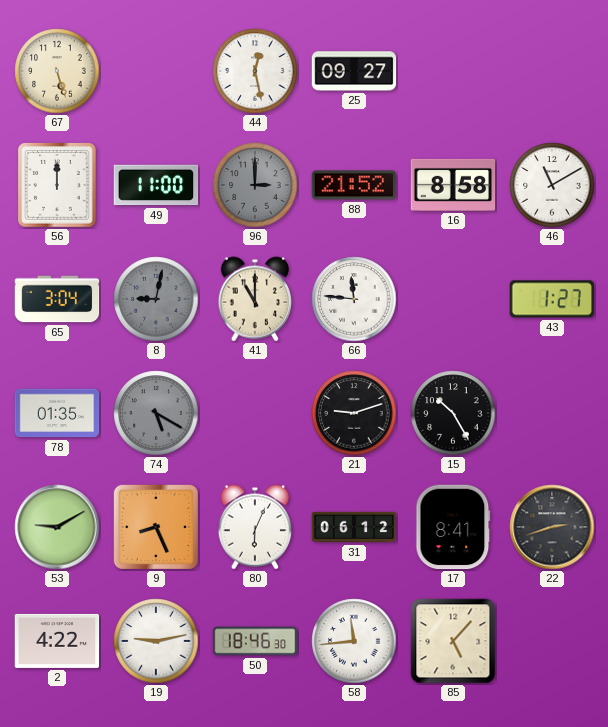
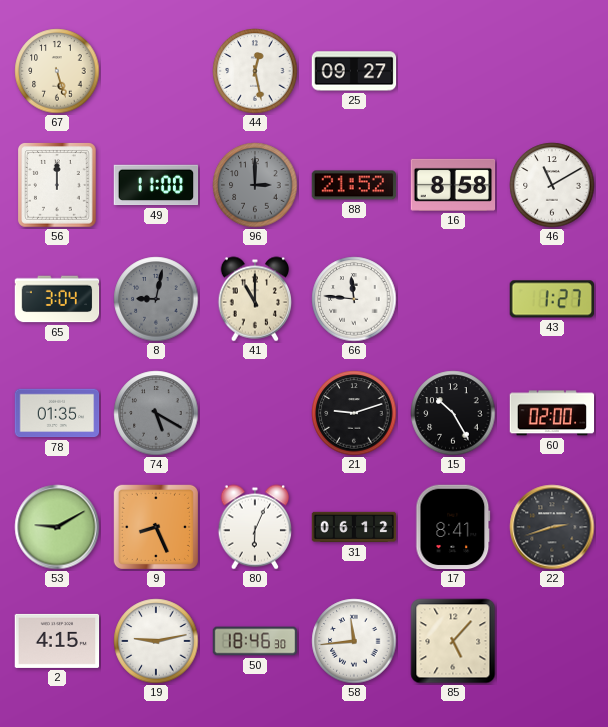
60: none -> 02:00
2: 4:22 -> 4:15
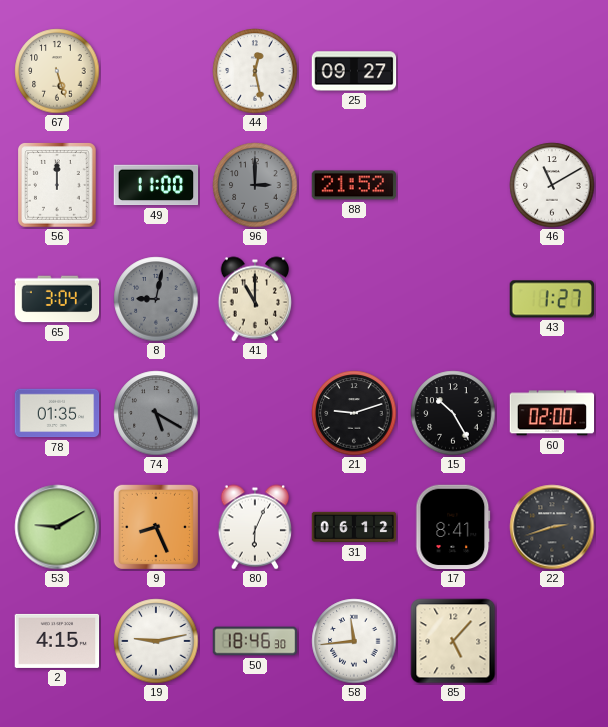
16: 8:58 -> none
66: 11:46 -> none
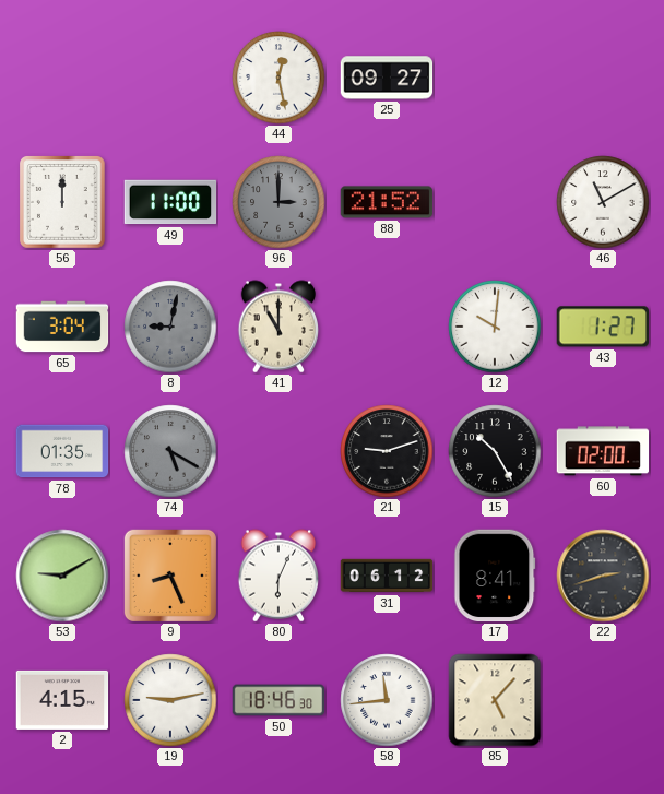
67: 5:27 -> none
12: none -> 10:01
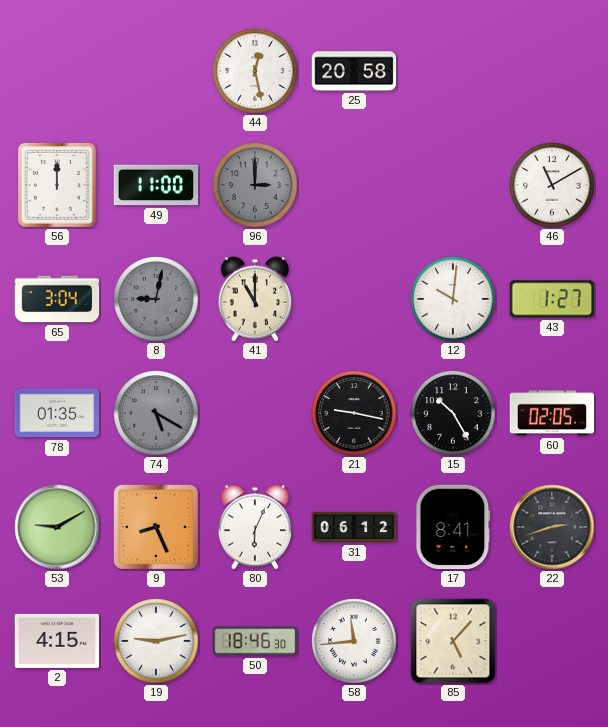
25: 09:27 -> 20:58
88: 21:52 -> none
21: 9:12 -> 9:17
60: 02:00 -> 02:05
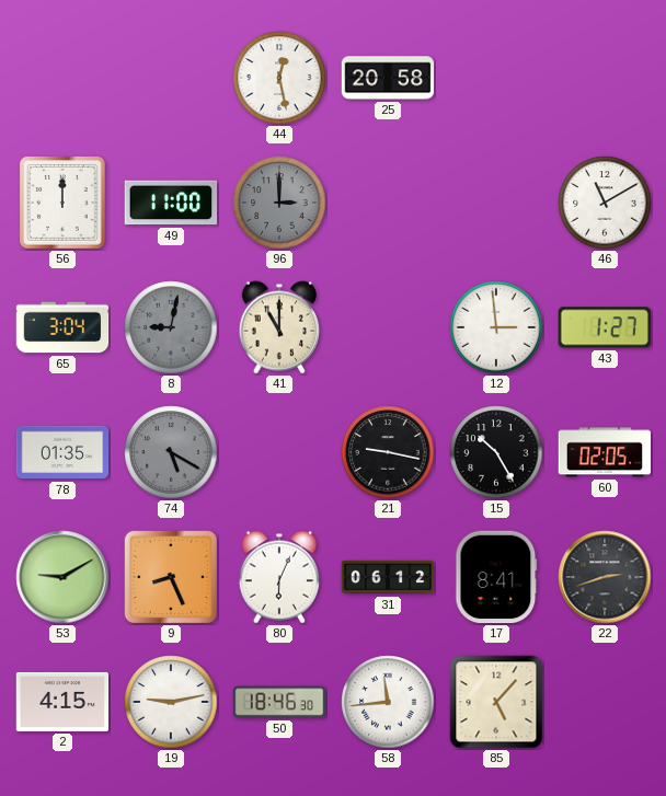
12: 10:01 -> 2:59
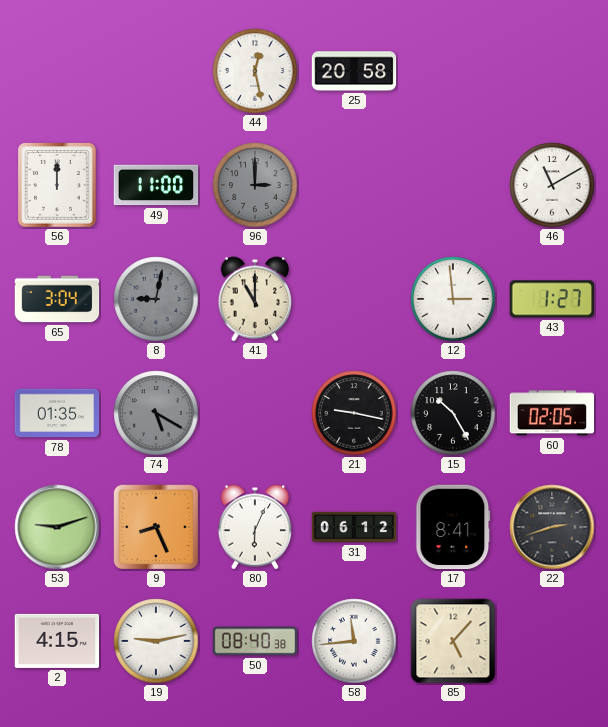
53: 9:10 -> 9:12
50: 18:46 -> 08:40
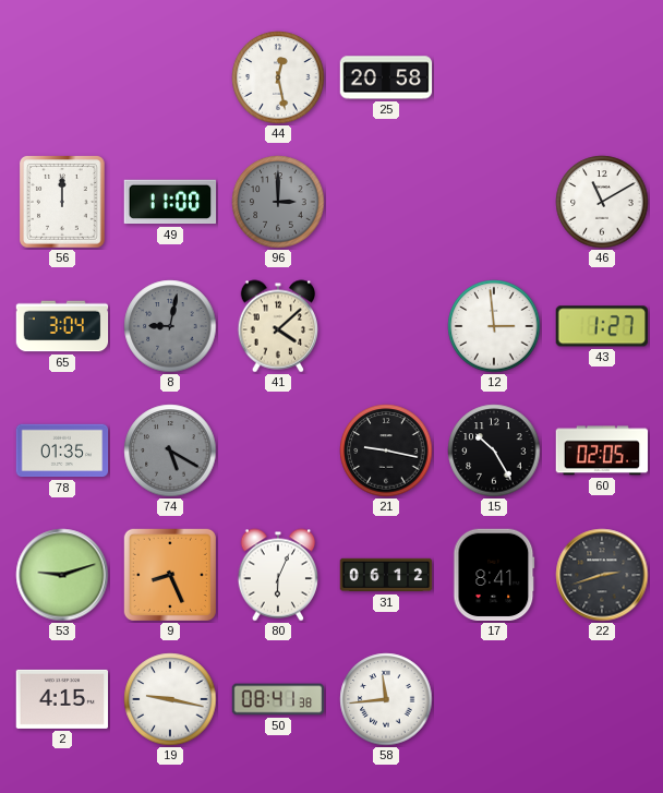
41: 11:00 -> 4:08
19: 9:13 -> 9:17
50: 08:40 -> 08:41
85: 5:07 -> none
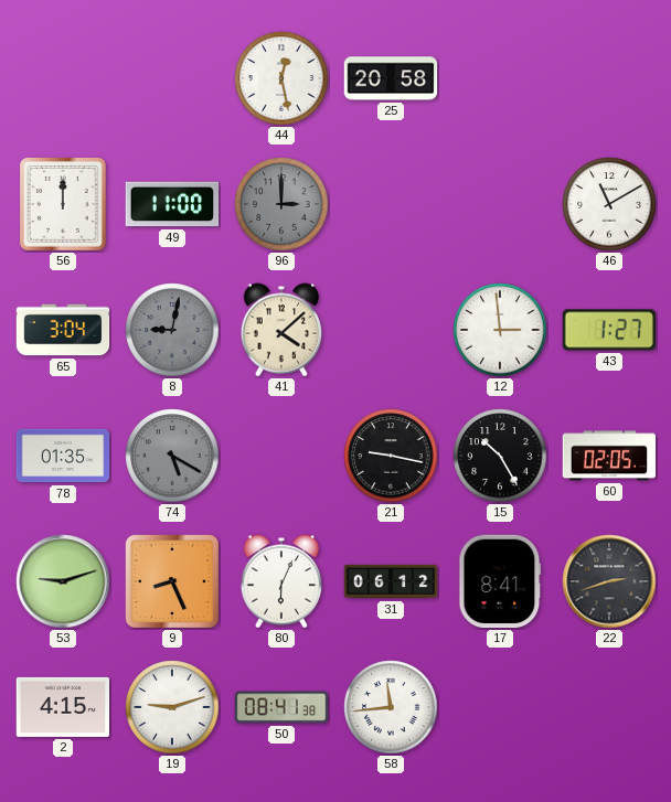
19: 9:17 -> 9:12
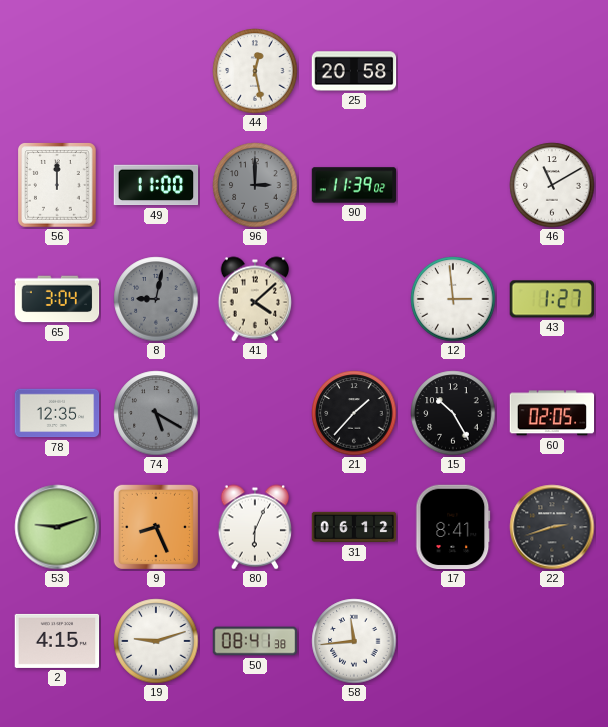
90: none -> 11:39
78: 01:35 -> 12:35
21: 9:17 -> 1:37
